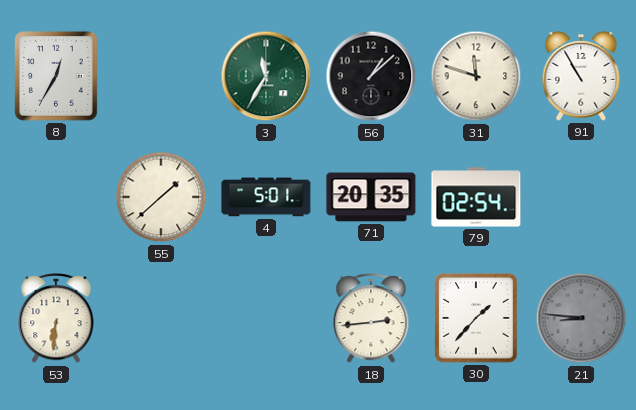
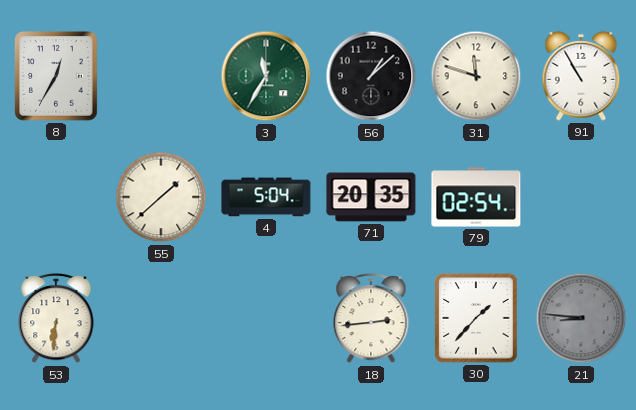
4: 5:01 -> 5:04
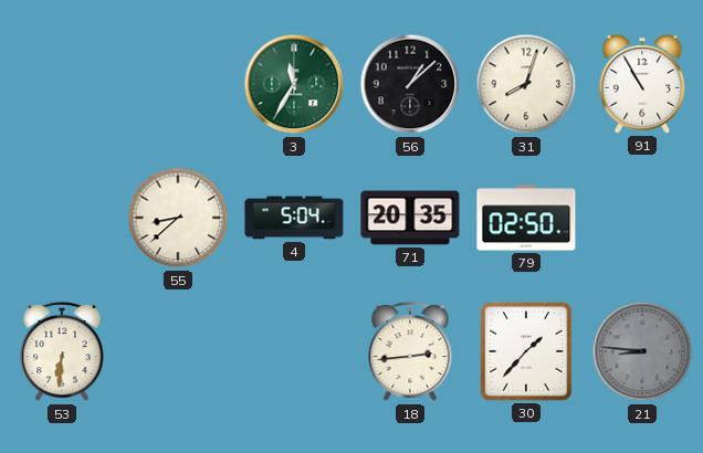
8: 12:35 -> none
31: 11:48 -> 8:03
55: 1:38 -> 8:38
79: 02:54 -> 02:50
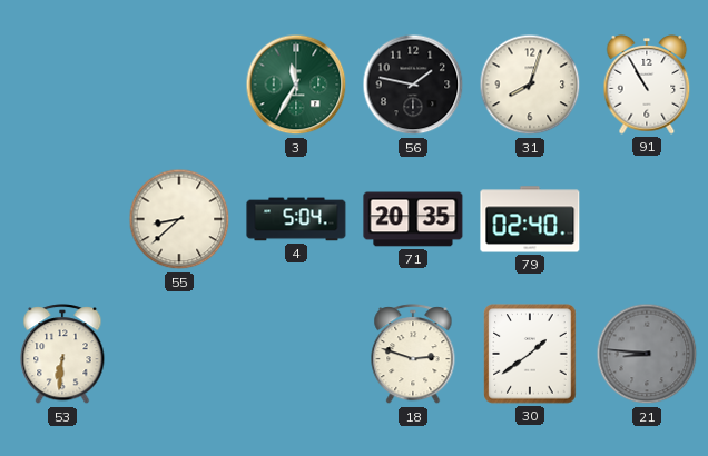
56: 1:08 -> 1:47
79: 02:50 -> 02:40
18: 2:44 -> 2:48
30: 1:37 -> 1:39
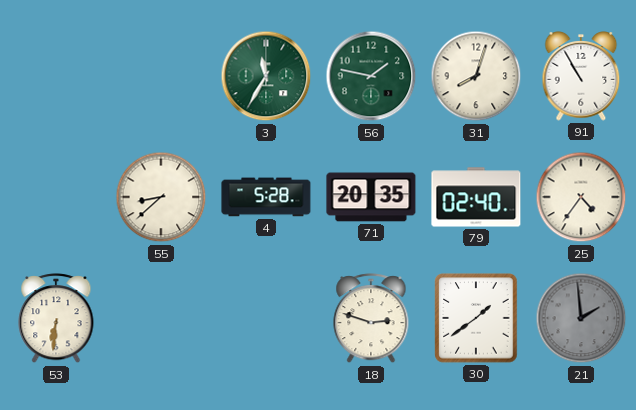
56 dial: black -> green
4: 5:04 -> 5:28
25: none -> 4:36
21: 8:46 -> 1:59
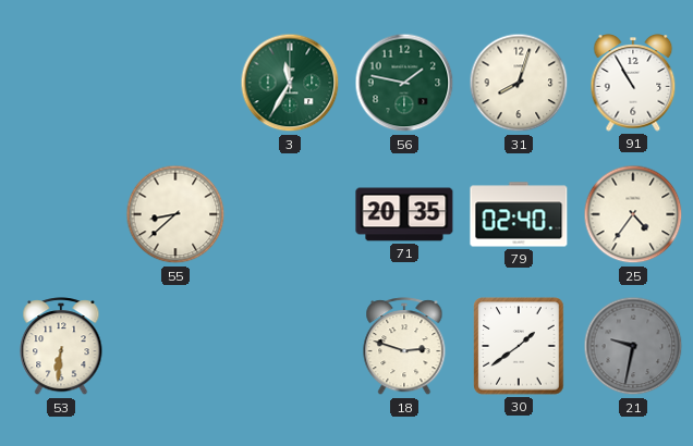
4: 5:28 -> none
21: 1:59 -> 9:32
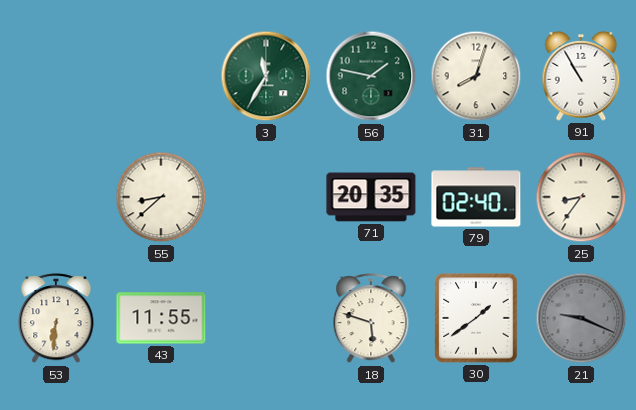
25: 4:36 -> 8:36
43: none -> 11:55
18: 2:48 -> 5:48
21: 9:32 -> 9:19
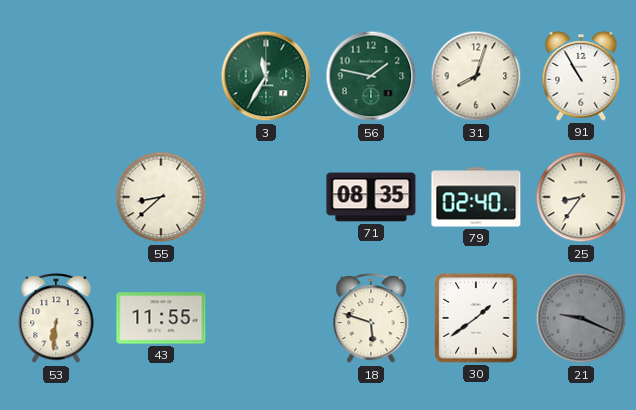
71: 20:35 -> 08:35
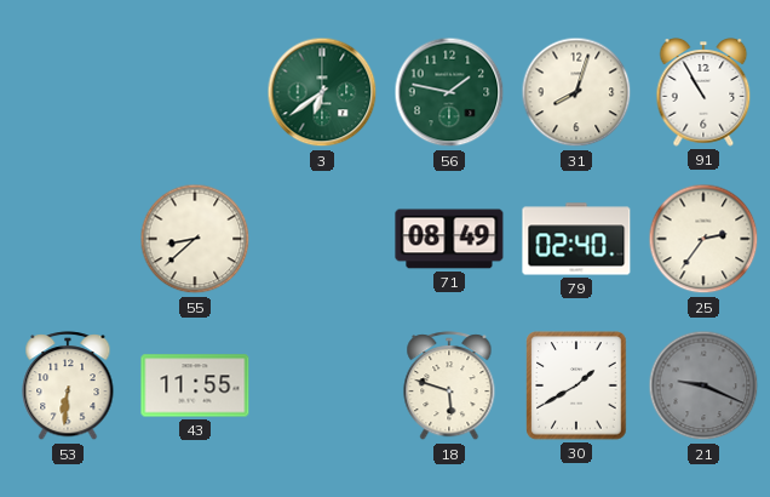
3: 11:35 -> 6:39
71: 08:35 -> 08:49
25: 8:36 -> 2:36
30: 1:39 -> 1:40
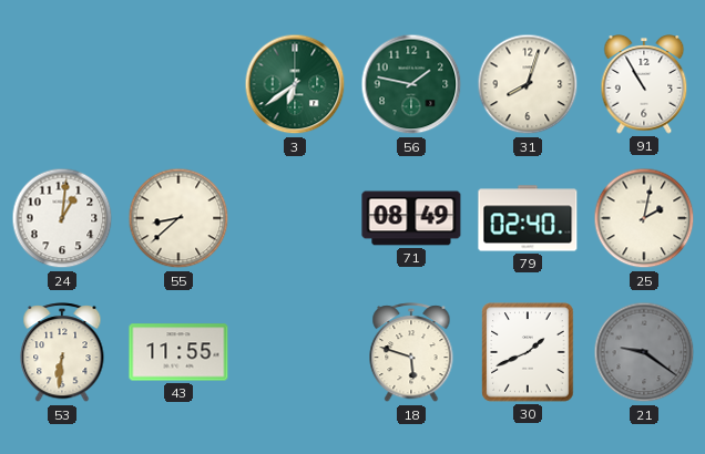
24: none -> 1:01
25: 2:36 -> 2:02
30: 1:40 -> 1:41
21: 9:19 -> 9:21
